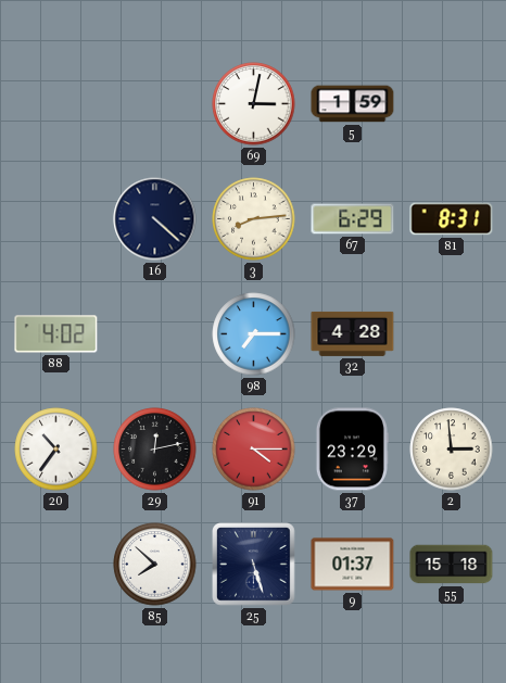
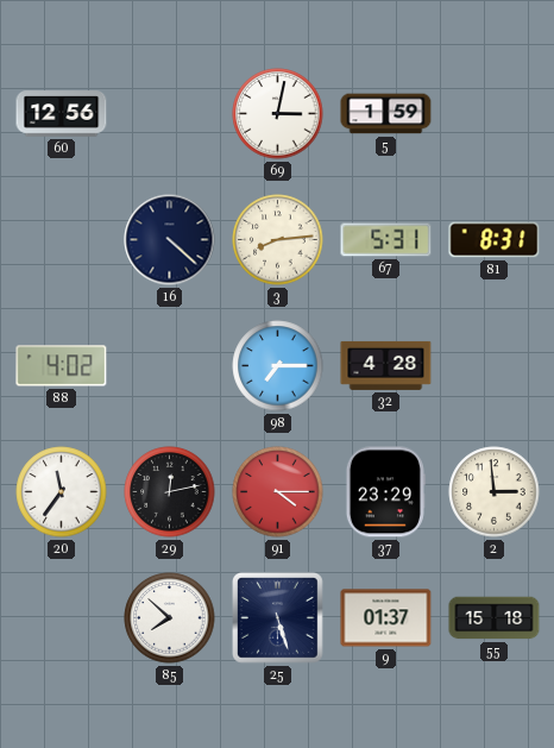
60: none -> 12:56
67: 6:29 -> 5:31
20: 10:36 -> 11:36
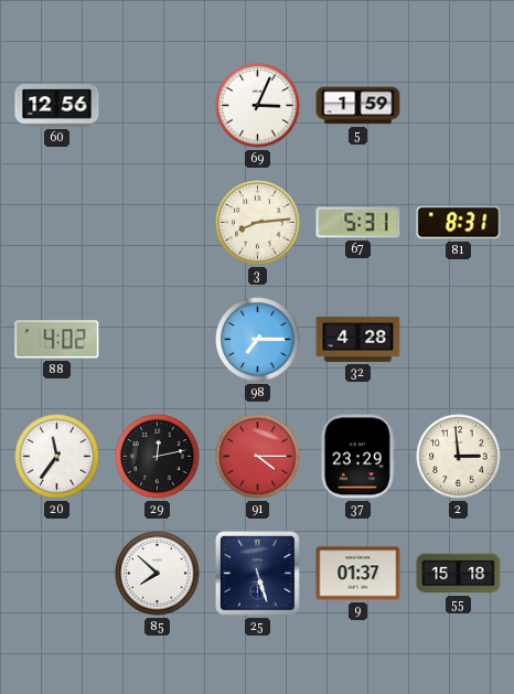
69: 3:02 -> 3:04
16: 4:22 -> none
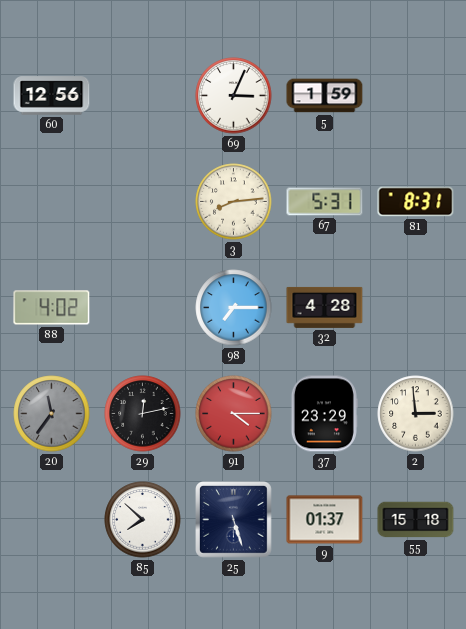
20 dial: white -> grey
